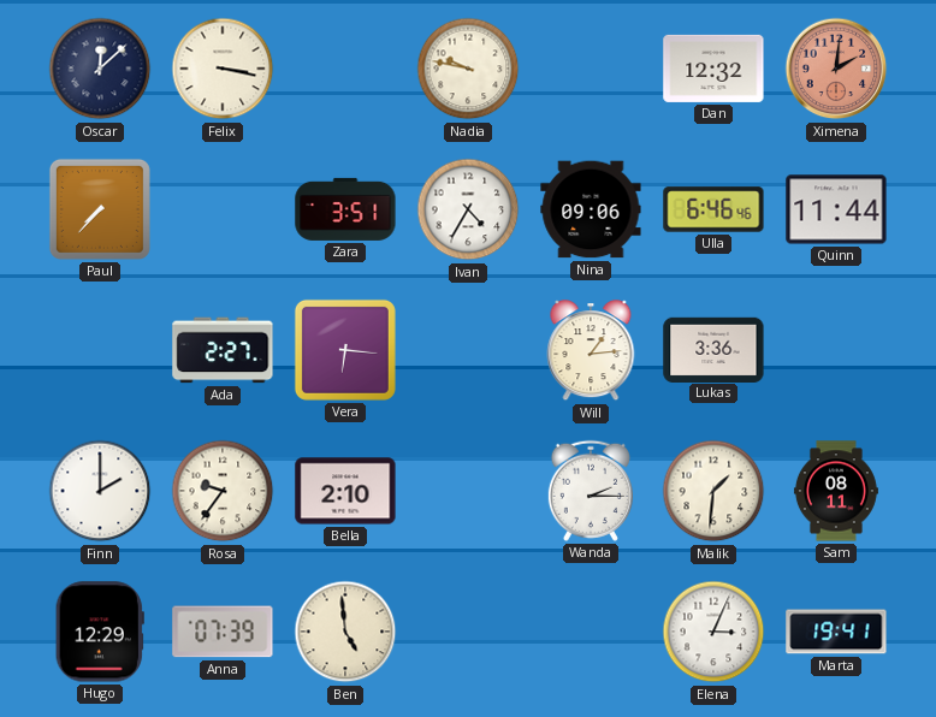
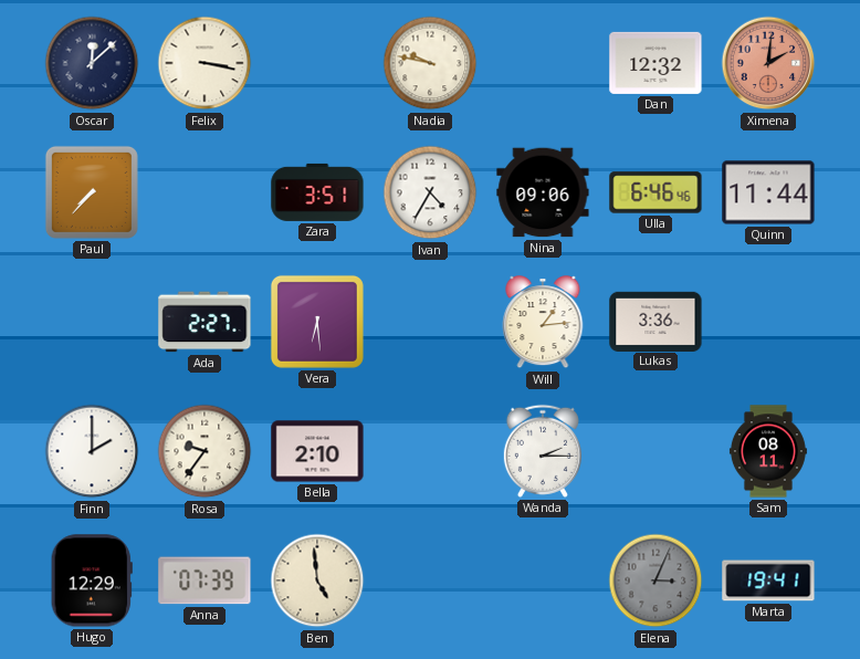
Vera: 6:16 -> 6:29
Malik: 1:31 -> none
Elena dial: white -> grey
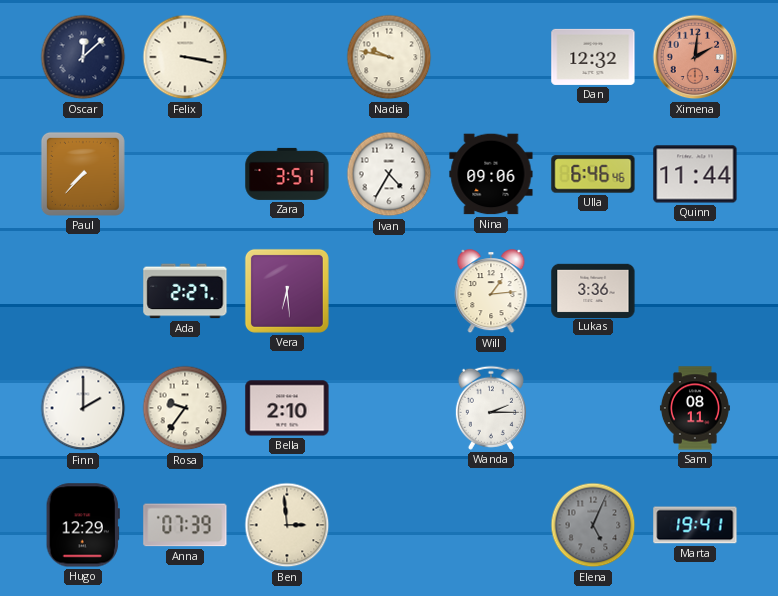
Ben: 4:59 -> 2:59
Elena: 3:04 -> 5:04
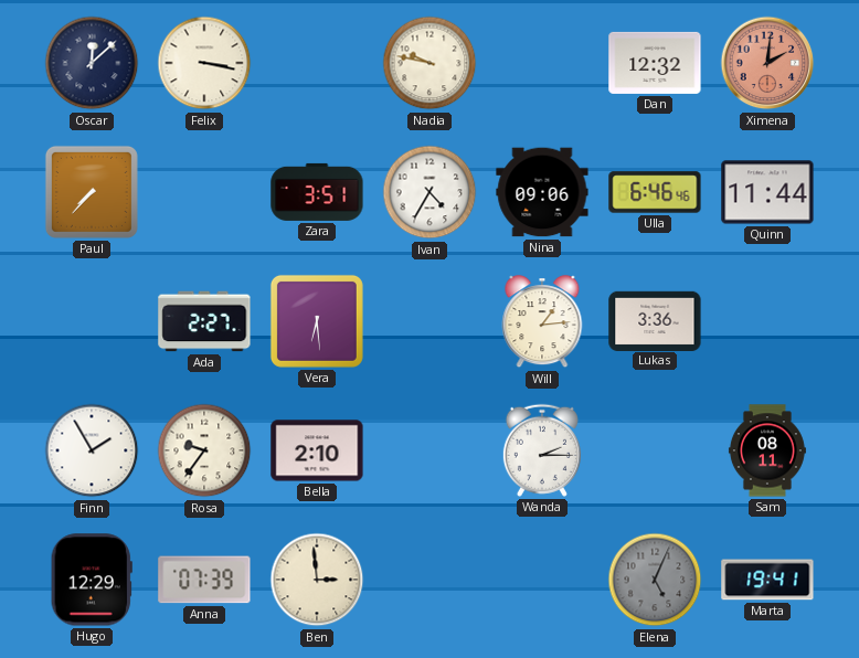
Finn: 2:00 -> 1:55
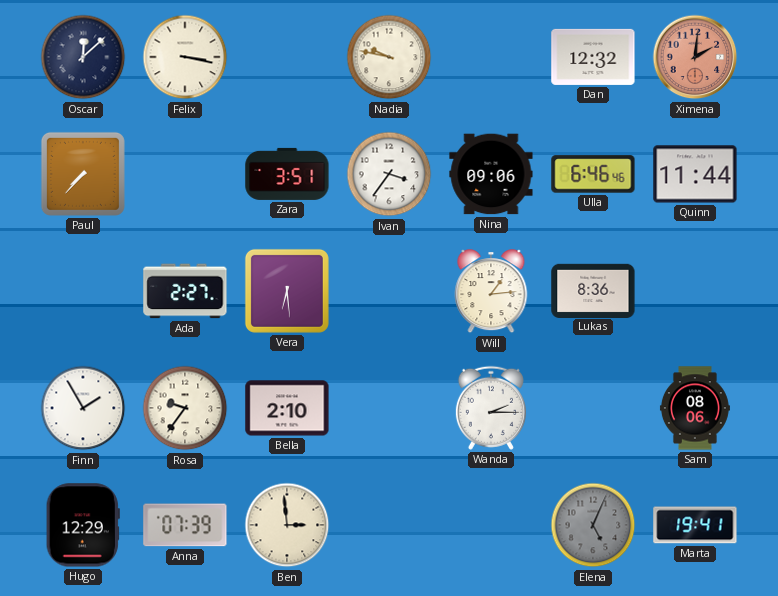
Ivan: 4:35 -> 3:36
Lukas: 3:36 -> 8:36
Sam: 08:11 -> 08:06
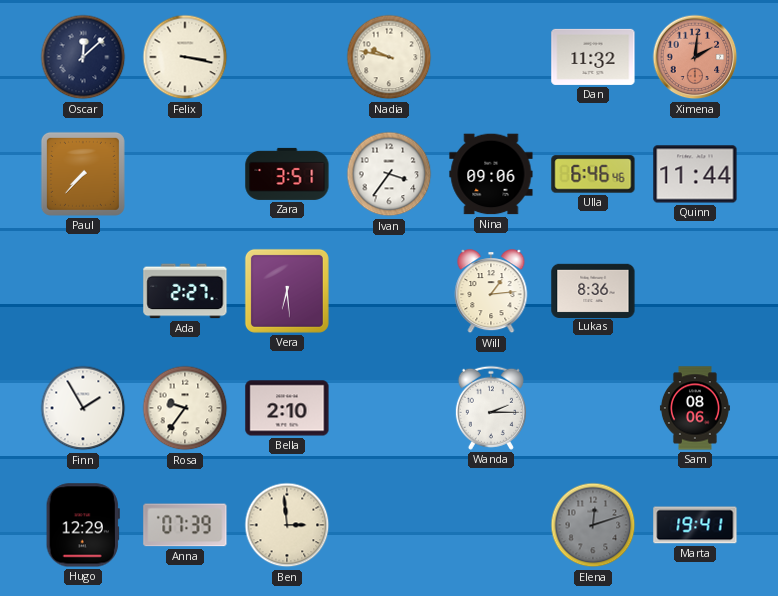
Dan: 12:32 -> 11:32
Elena: 5:04 -> 12:12
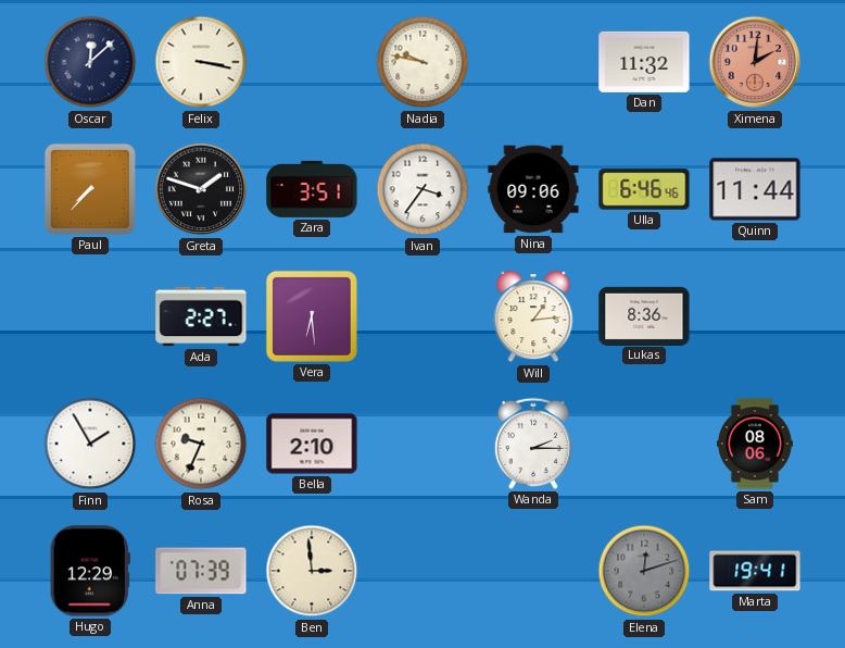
Greta: none -> 1:48
Rosa: 9:36 -> 9:34
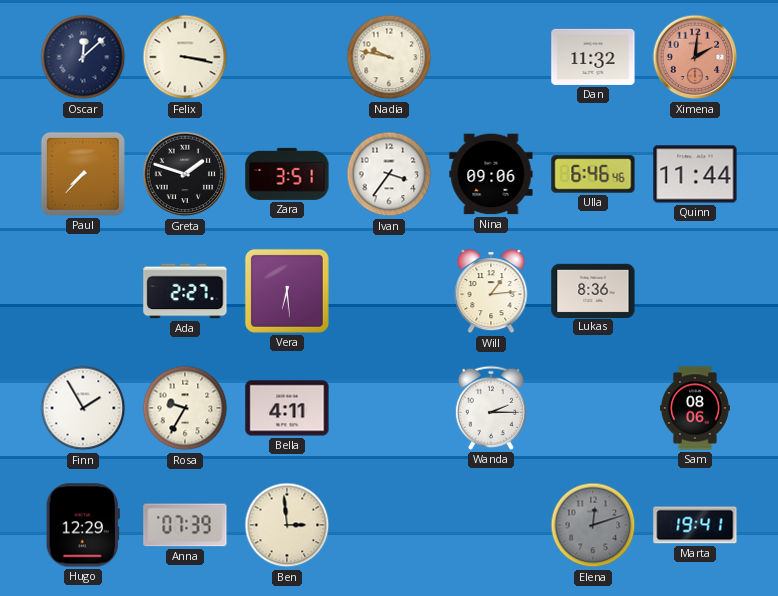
Rosa: 9:34 -> 9:35
Bella: 2:10 -> 4:11
